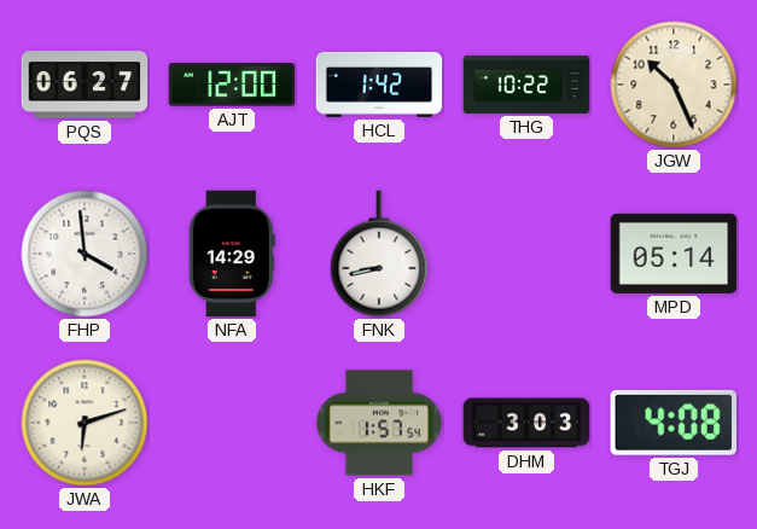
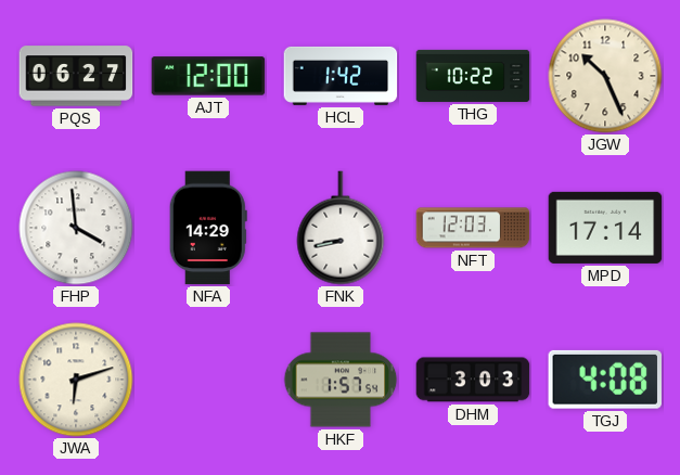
NFT: none -> 12:03
MPD: 05:14 -> 17:14
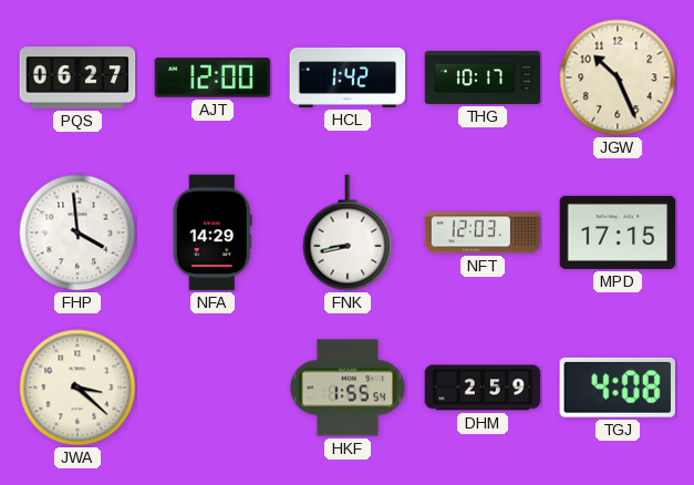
THG: 10:22 -> 10:17
MPD: 17:14 -> 17:15
JWA: 6:12 -> 3:22
HKF: 1:57 -> 1:55
DHM: 3:03 -> 2:59
